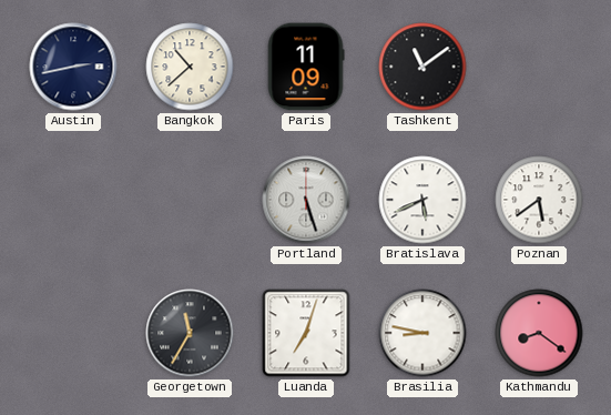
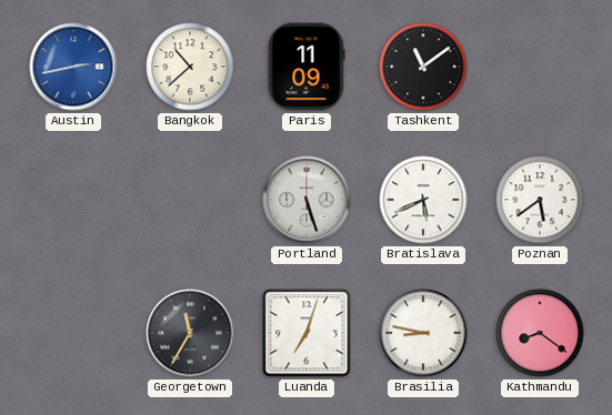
Austin dial: navy -> blue
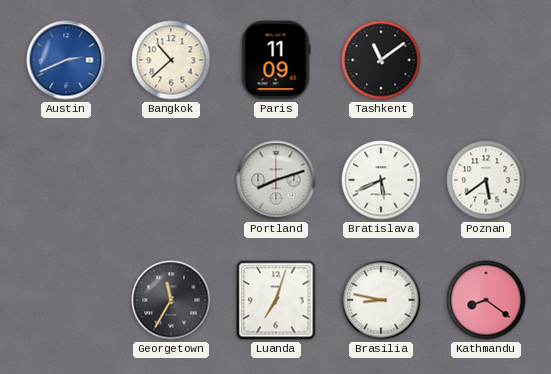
Austin: 2:43 -> 2:41
Portland: 5:27 -> 8:12
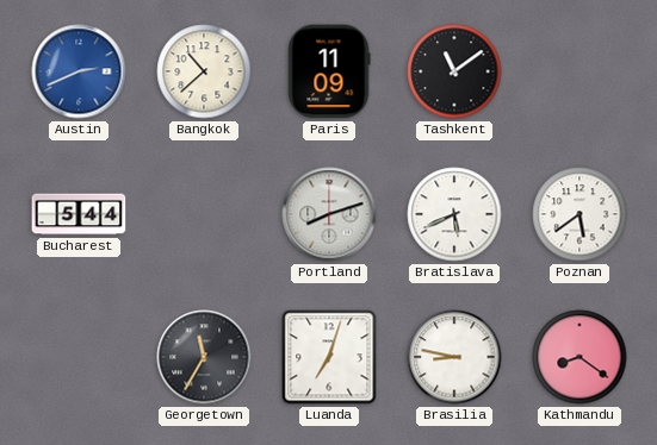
Bucharest: none -> 5:44
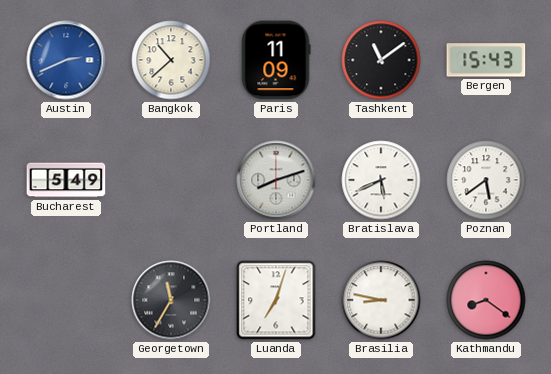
Bergen: none -> 15:43
Bucharest: 5:44 -> 5:49
